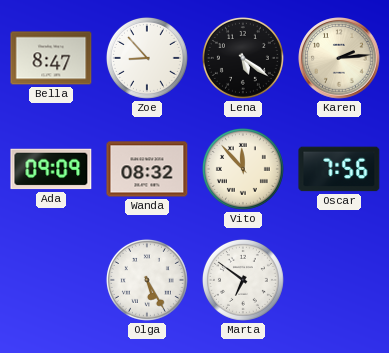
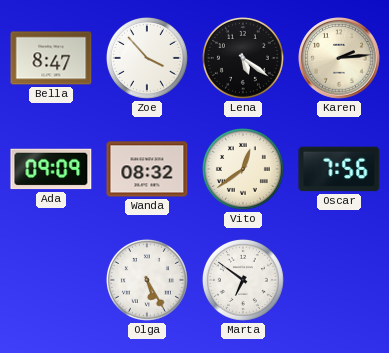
Zoe: 8:53 -> 3:53
Vito: 11:53 -> 12:39
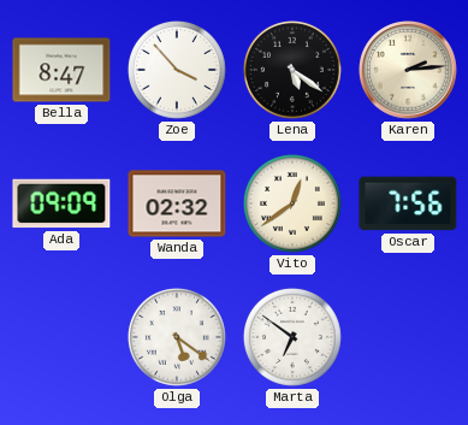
Wanda: 08:32 -> 02:32
Olga: 5:25 -> 5:21
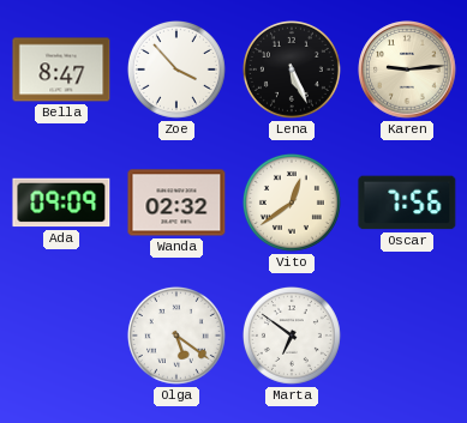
Lena: 5:21 -> 5:26
Karen: 2:14 -> 9:14
